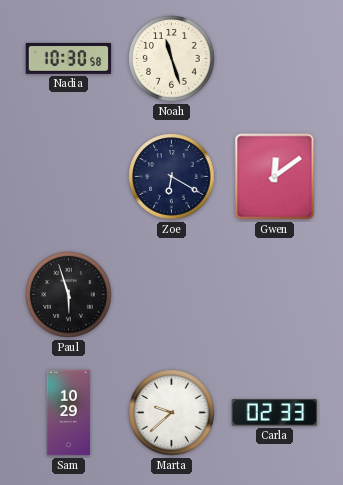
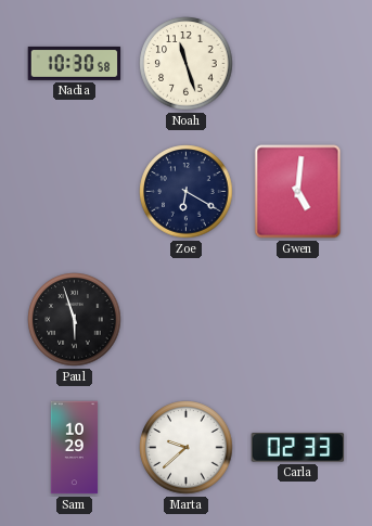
Gwen: 12:09 -> 5:01
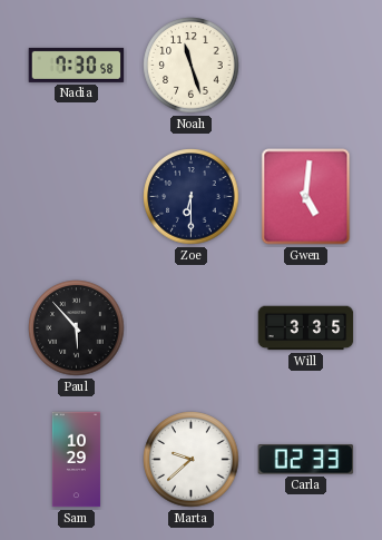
Nadia: 10:30 -> 7:30
Zoe: 6:20 -> 6:30
Paul: 5:57 -> 5:53
Will: none -> 3:35
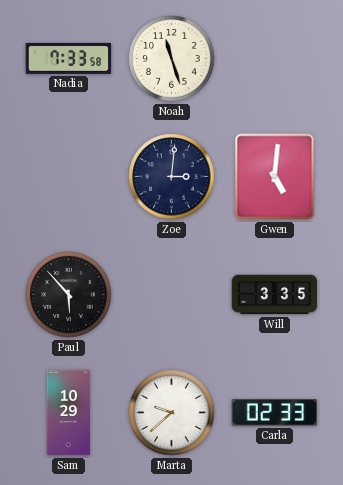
Nadia: 7:30 -> 7:33
Zoe: 6:30 -> 3:01
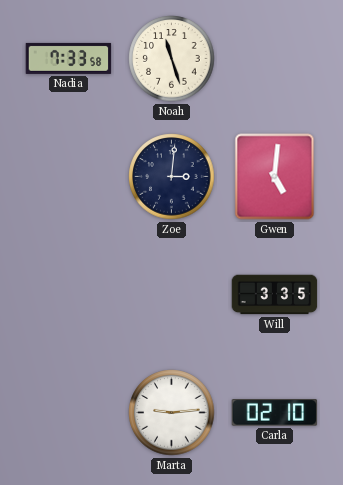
Paul: 5:53 -> none
Sam: 10:29 -> none
Marta: 9:38 -> 9:14
Carla: 02:33 -> 02:10
